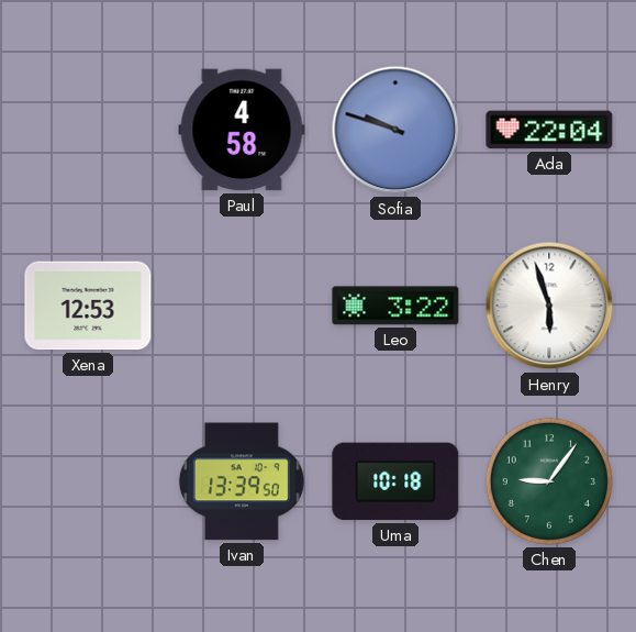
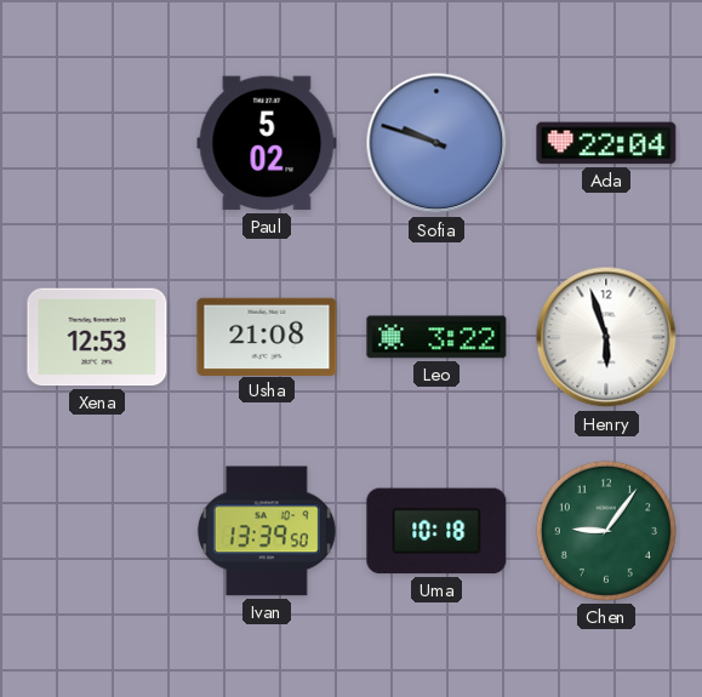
Paul: 4:58 -> 5:02
Usha: none -> 21:08
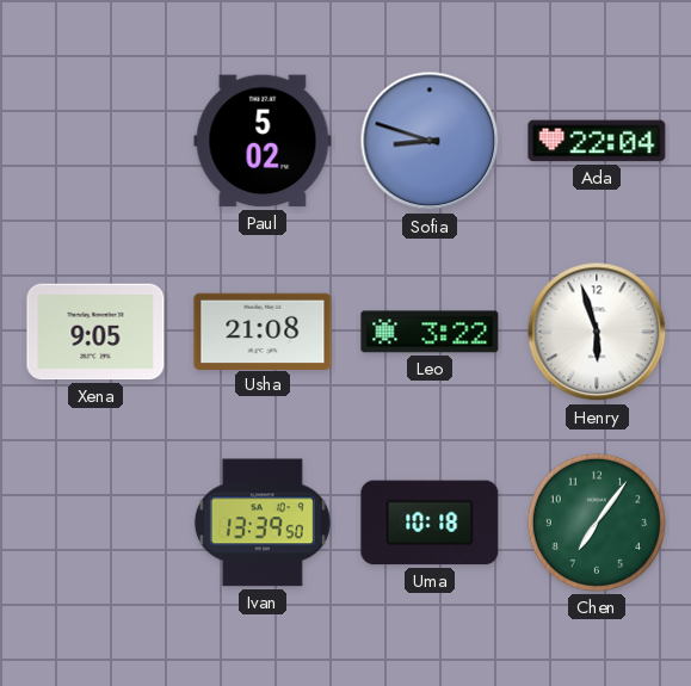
Sofia: 9:48 -> 8:48
Xena: 12:53 -> 9:05
Chen: 9:06 -> 7:06
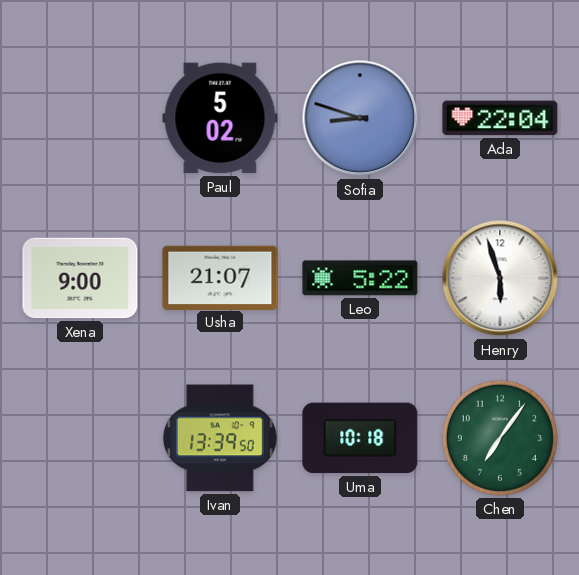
Xena: 9:05 -> 9:00
Usha: 21:08 -> 21:07
Leo: 3:22 -> 5:22
